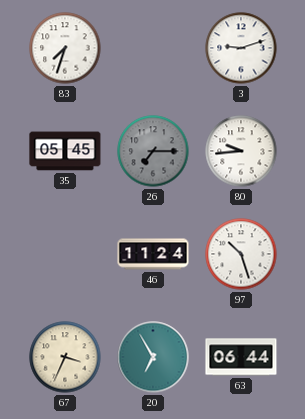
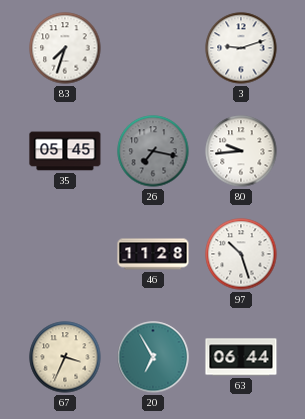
26: 7:15 -> 7:17
46: 11:24 -> 11:28
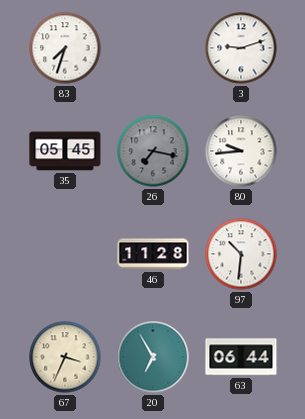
97: 10:27 -> 10:31
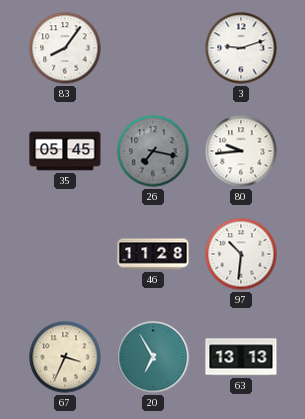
83: 7:33 -> 8:06
63: 06:44 -> 13:13
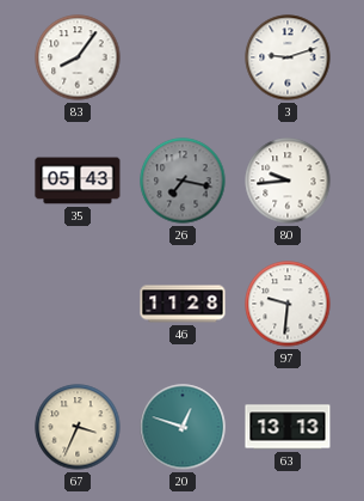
35: 05:45 -> 05:43
97: 10:31 -> 9:31
20: 6:55 -> 12:48
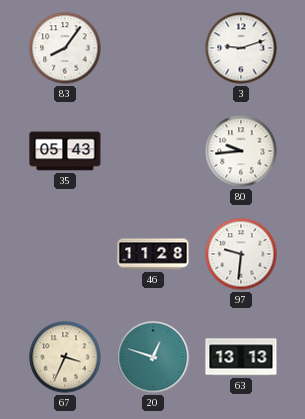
26: 7:17 -> none
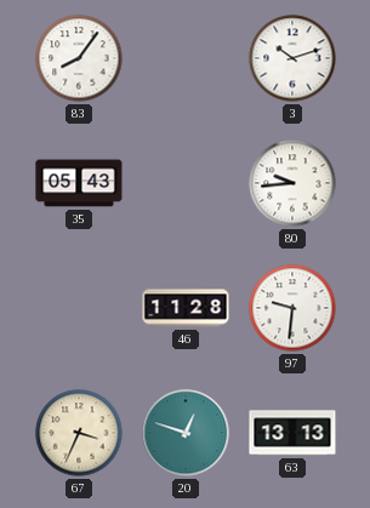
3: 9:12 -> 10:12
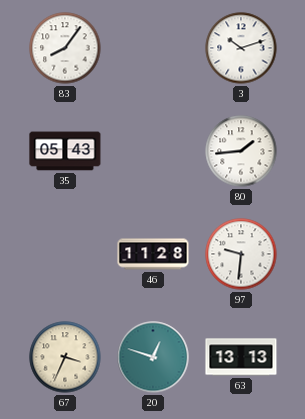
80: 9:44 -> 1:44
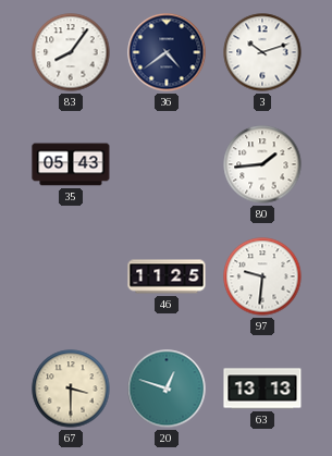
36: none -> 4:39
46: 11:28 -> 11:25
67: 3:34 -> 3:30
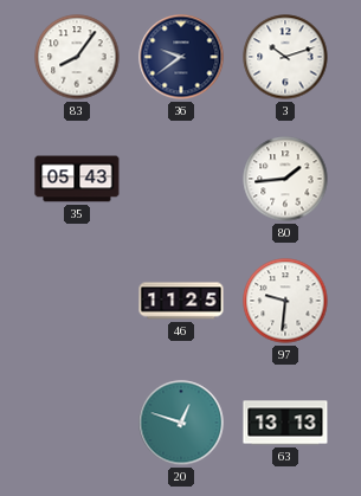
36: 4:39 -> 9:39
67: 3:30 -> none
